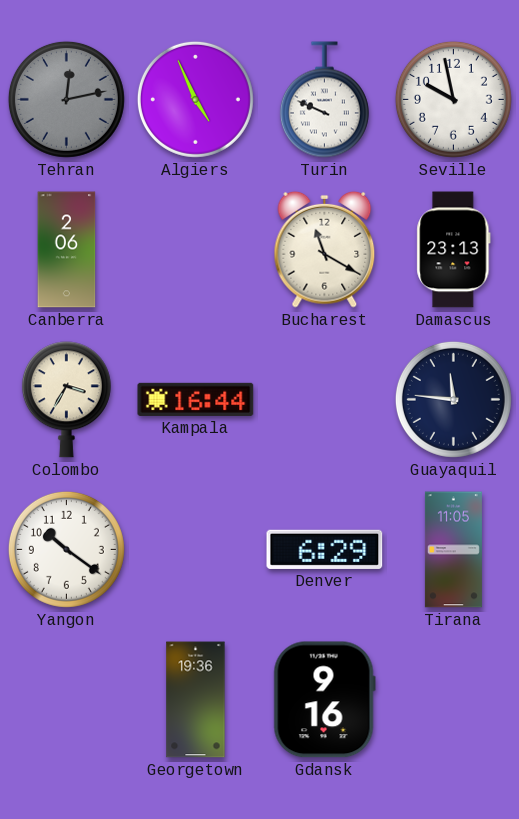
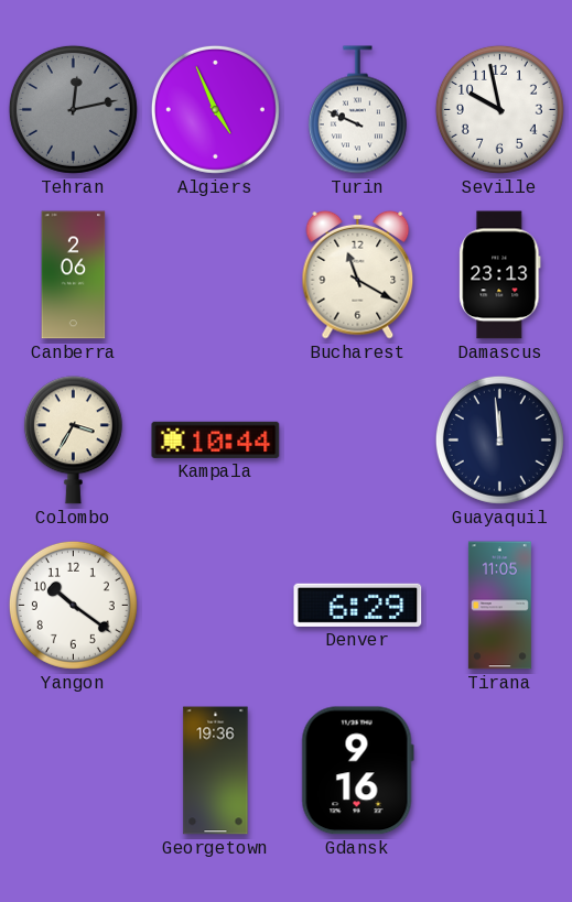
Kampala: 16:44 -> 10:44
Guayaquil: 11:46 -> 11:59
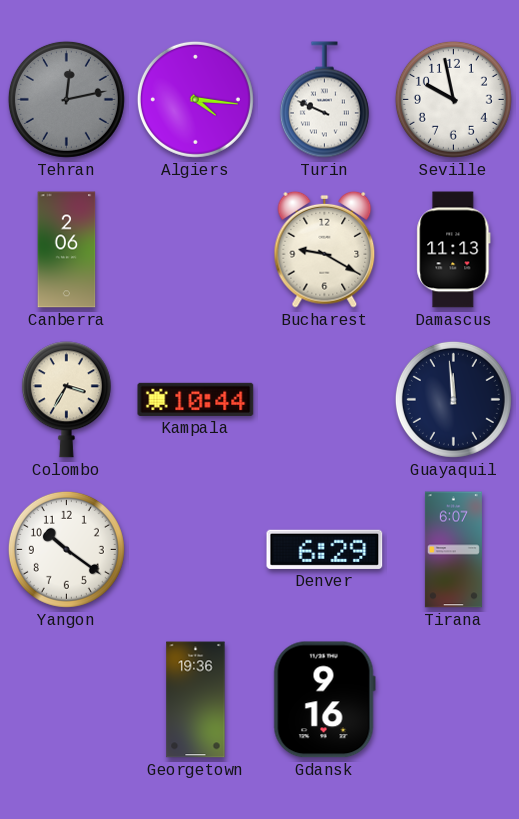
Algiers: 4:56 -> 4:16
Bucharest: 11:20 -> 9:20
Damascus: 23:13 -> 11:13
Tirana: 11:05 -> 6:07
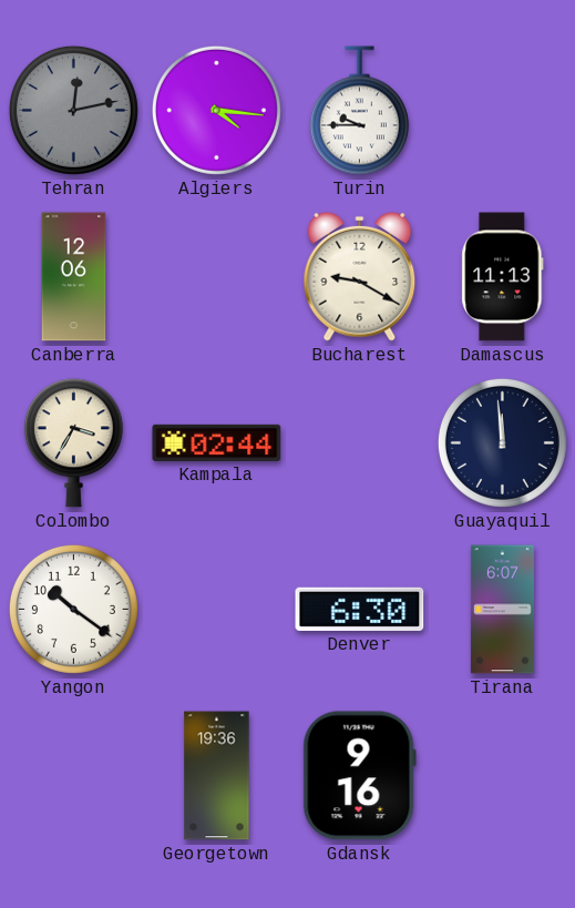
Turin: 9:49 -> 9:45
Seville: 9:58 -> none
Canberra: 2:06 -> 12:06
Kampala: 10:44 -> 02:44
Denver: 6:29 -> 6:30
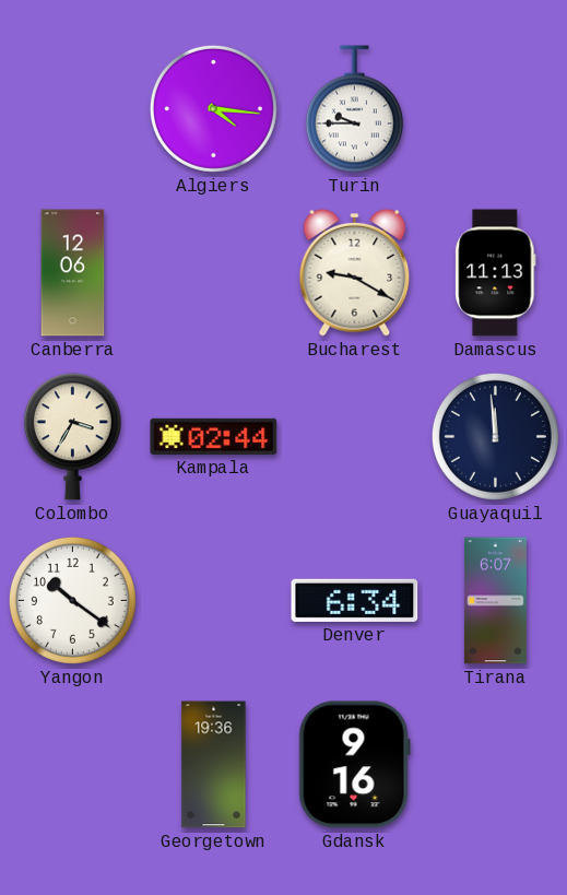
Tehran: 12:13 -> none
Denver: 6:30 -> 6:34
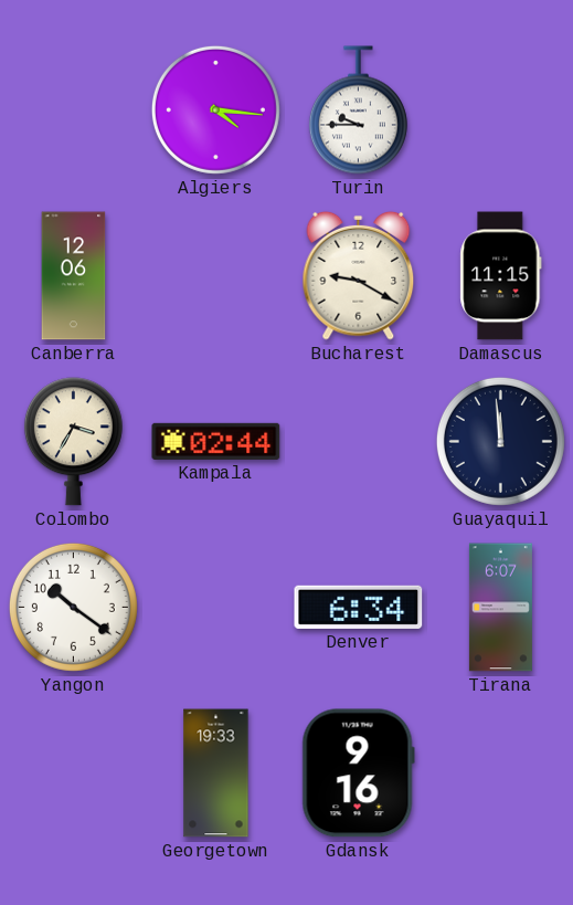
Damascus: 11:13 -> 11:15
Georgetown: 19:36 -> 19:33
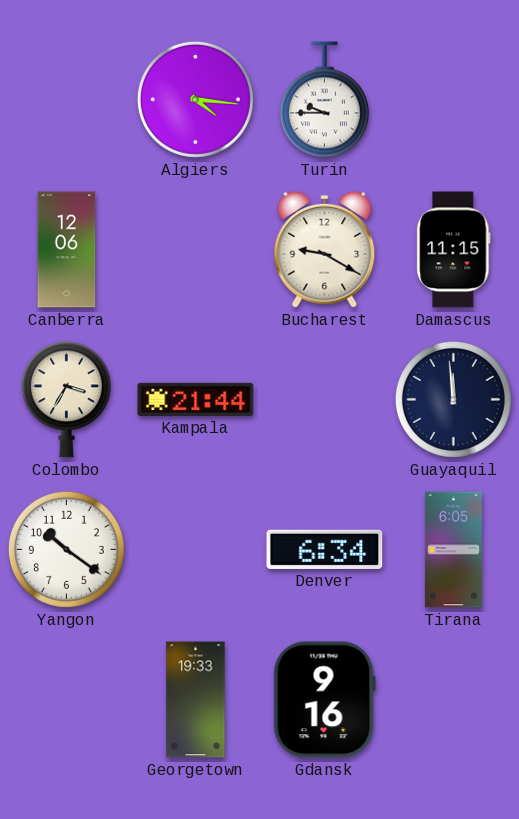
Kampala: 02:44 -> 21:44
Tirana: 6:07 -> 6:05
